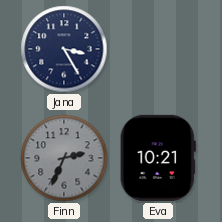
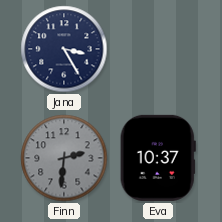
Finn: 2:34 -> 2:31
Eva: 10:21 -> 10:37
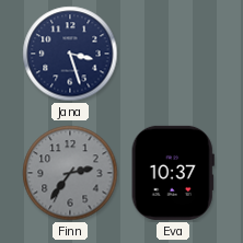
Jana: 3:25 -> 3:27
Finn: 2:31 -> 2:36
